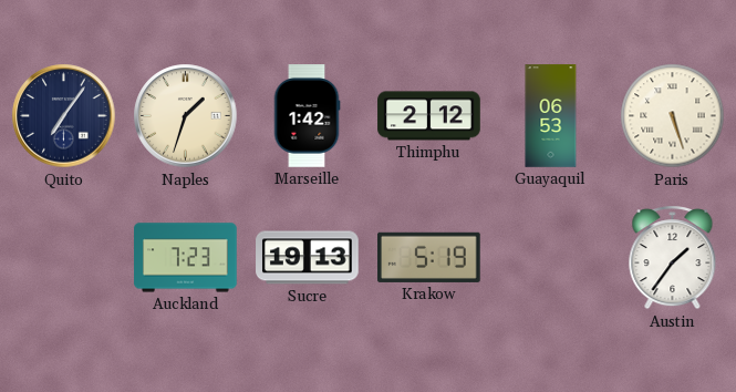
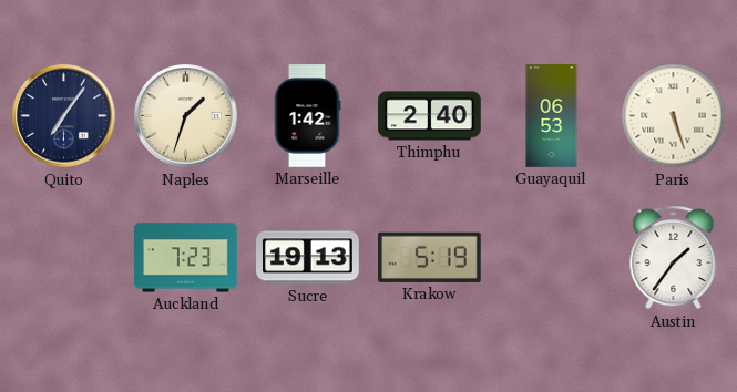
Thimphu: 2:12 -> 2:40
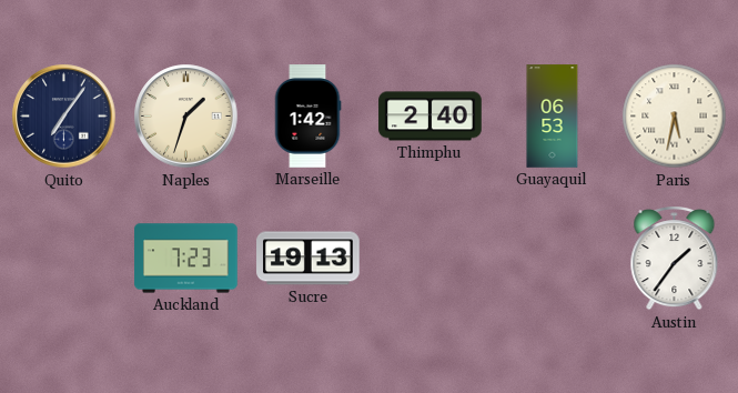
Paris: 5:27 -> 5:32
Krakow: 5:19 -> none
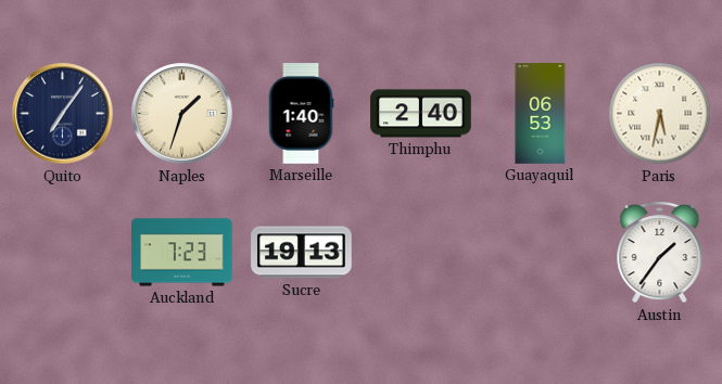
Marseille: 1:42 -> 1:40
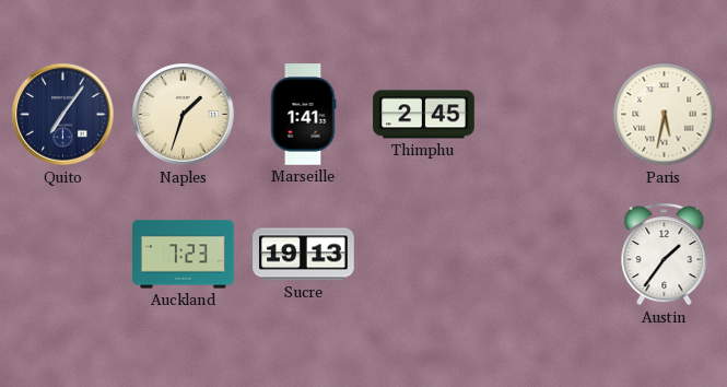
Marseille: 1:40 -> 1:41
Thimphu: 2:40 -> 2:45
Guayaquil: 06:53 -> none
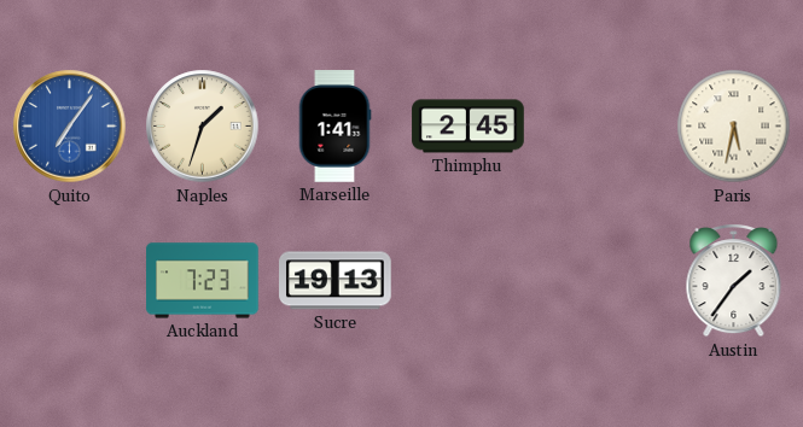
Quito dial: navy -> blue
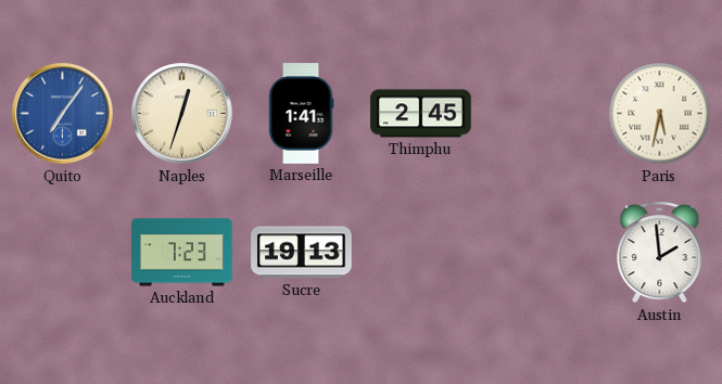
Naples: 1:33 -> 12:33
Austin: 1:36 -> 1:59
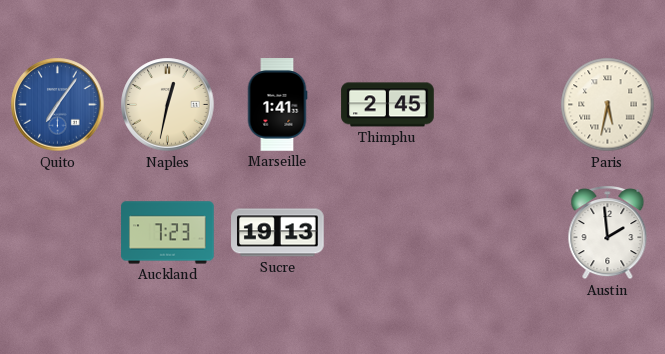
Naples: 12:33 -> 12:32
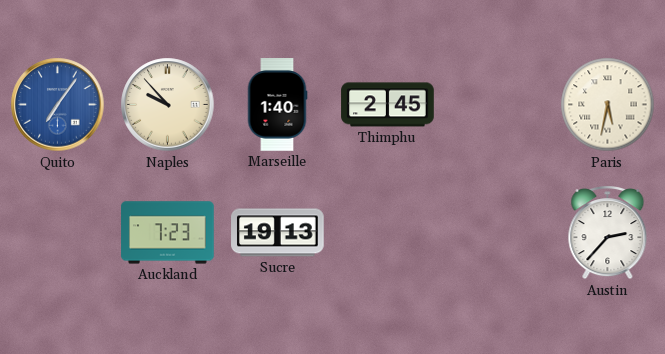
Naples: 12:32 -> 9:53
Marseille: 1:41 -> 1:40
Austin: 1:59 -> 2:37
